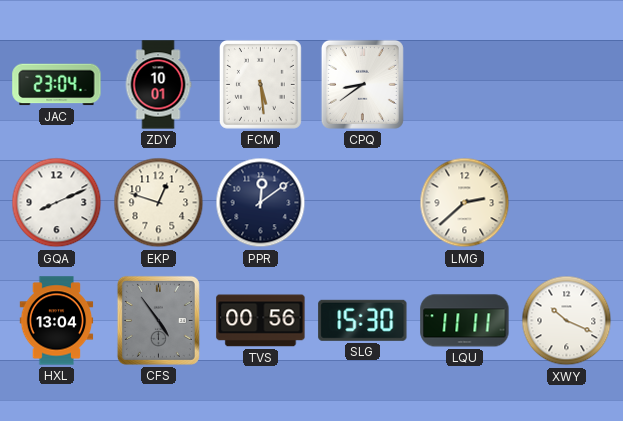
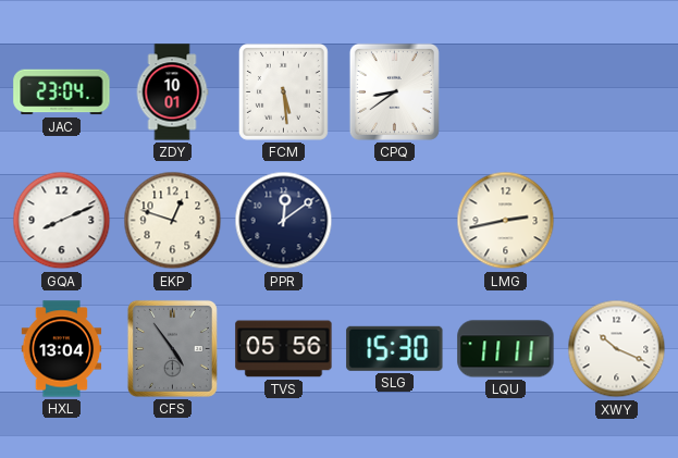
LMG: 2:38 -> 2:43
TVS: 00:56 -> 05:56
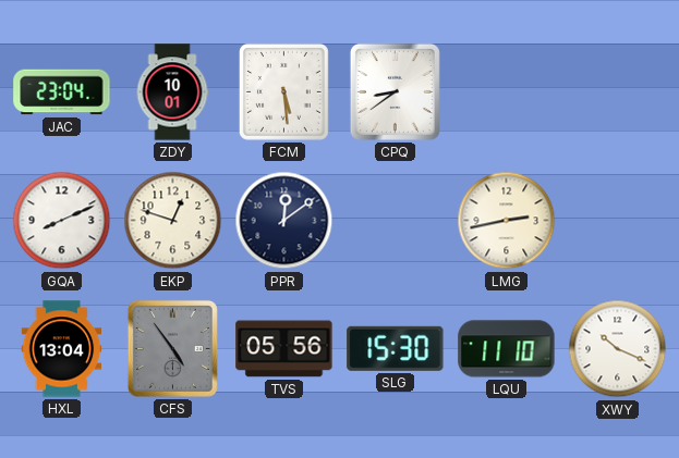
LQU: 11:11 -> 11:10
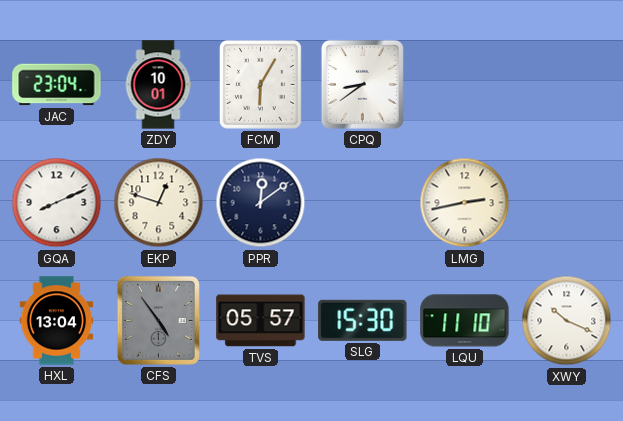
FCM: 5:29 -> 6:05
TVS: 05:56 -> 05:57
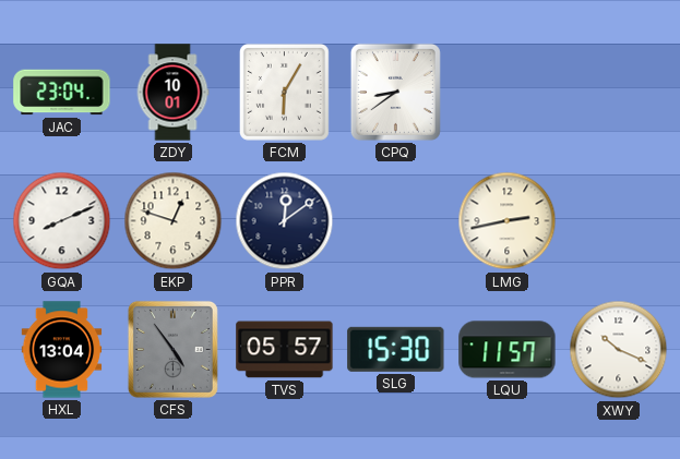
LQU: 11:10 -> 11:57
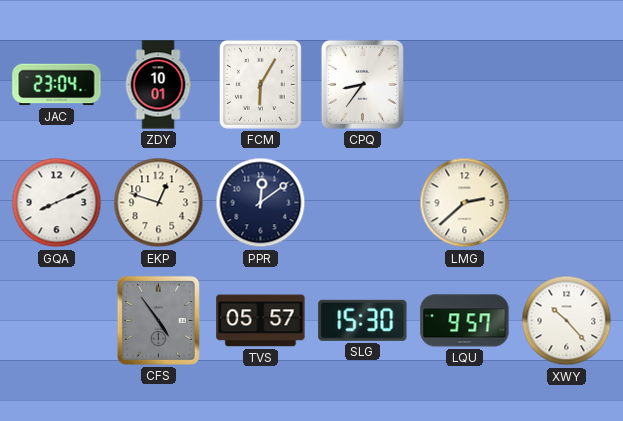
CPQ: 8:39 -> 8:36
LMG: 2:43 -> 2:38
HXL: 13:04 -> none
LQU: 11:57 -> 9:57
XWY: 10:19 -> 10:23
